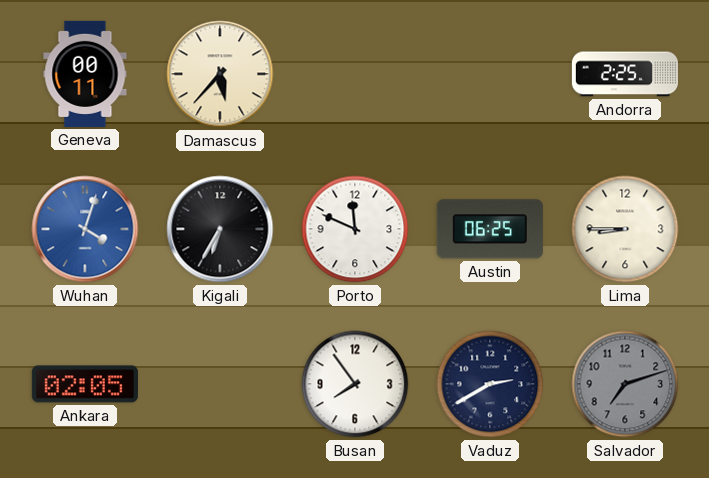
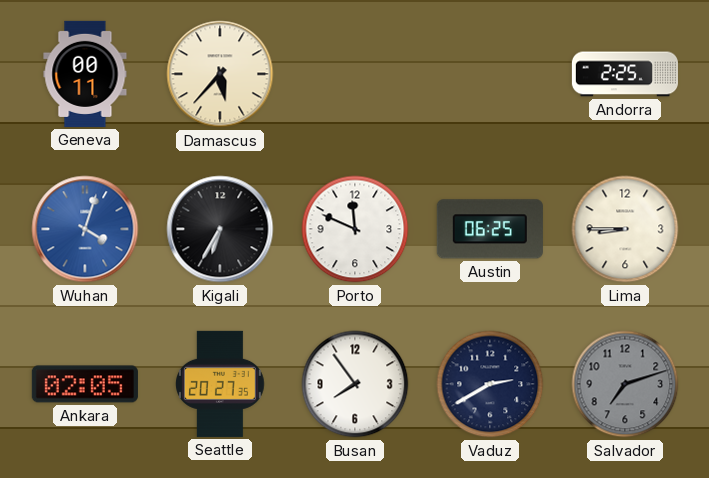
Seattle: none -> 20:27
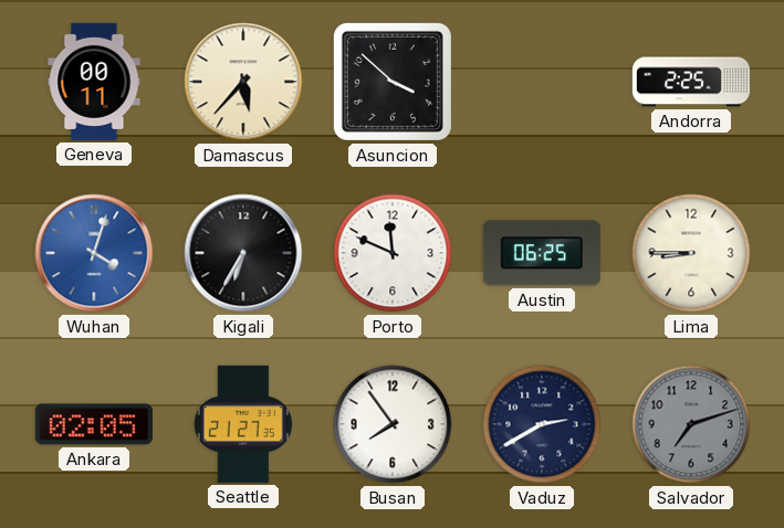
Asuncion: none -> 3:52
Seattle: 20:27 -> 21:27
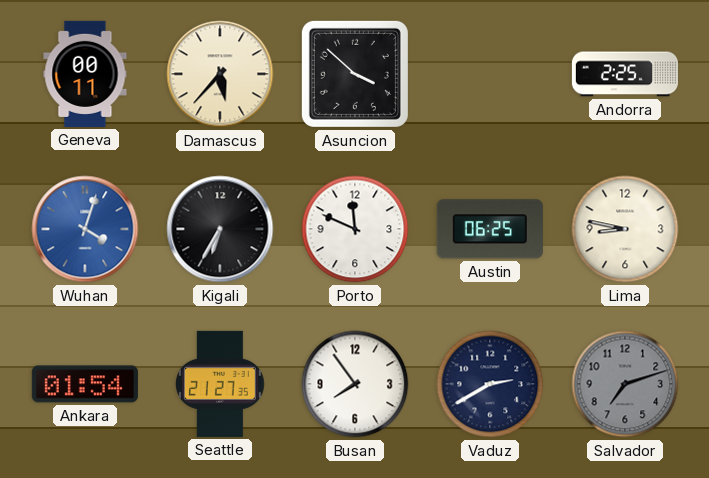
Lima: 8:45 -> 8:47
Ankara: 02:05 -> 01:54
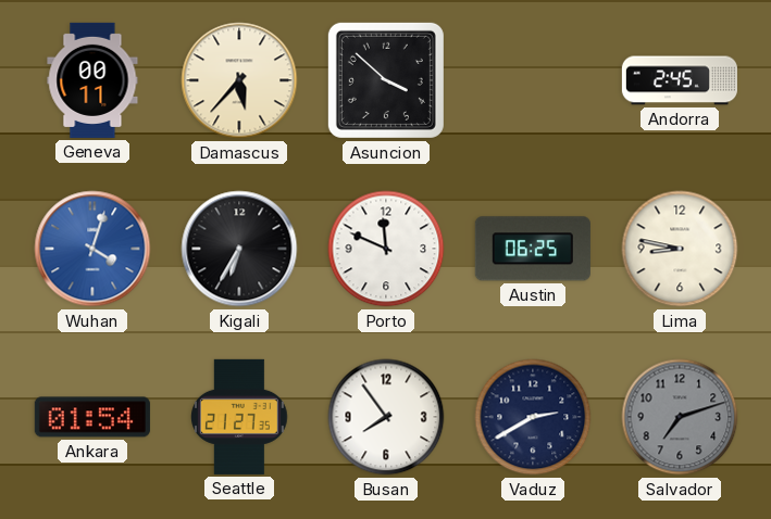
Andorra: 2:25 -> 2:45
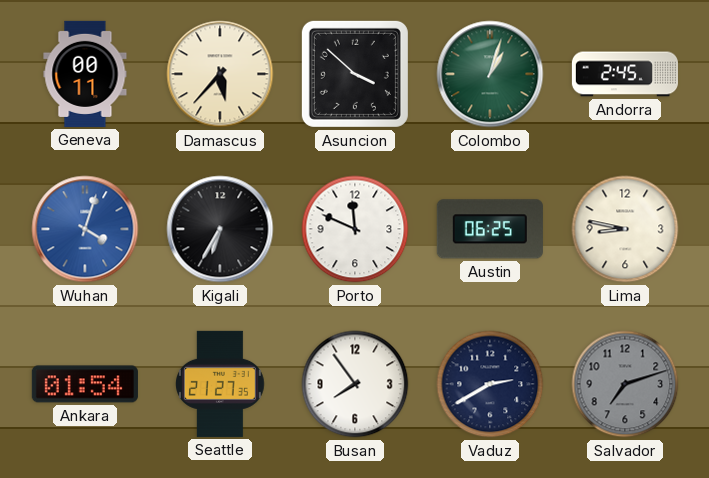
Colombo: none -> 1:03
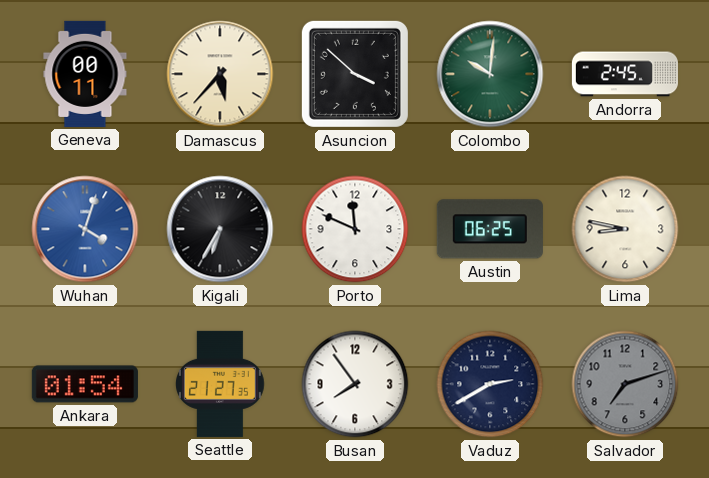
Colombo: 1:03 -> 10:01
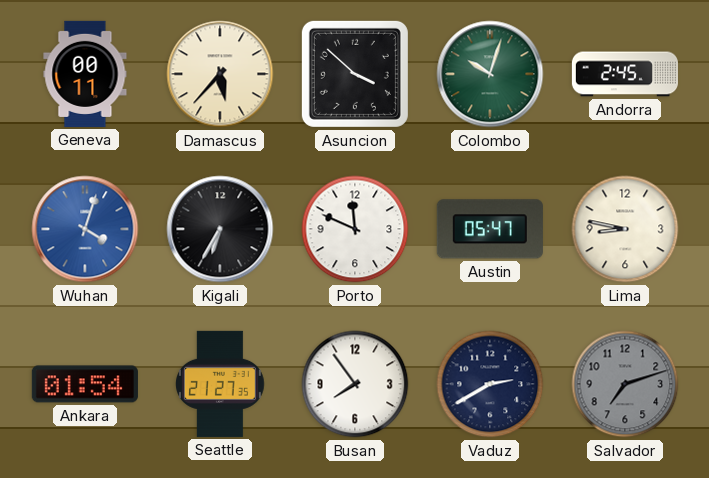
Colombo: 10:01 -> 10:03
Austin: 06:25 -> 05:47
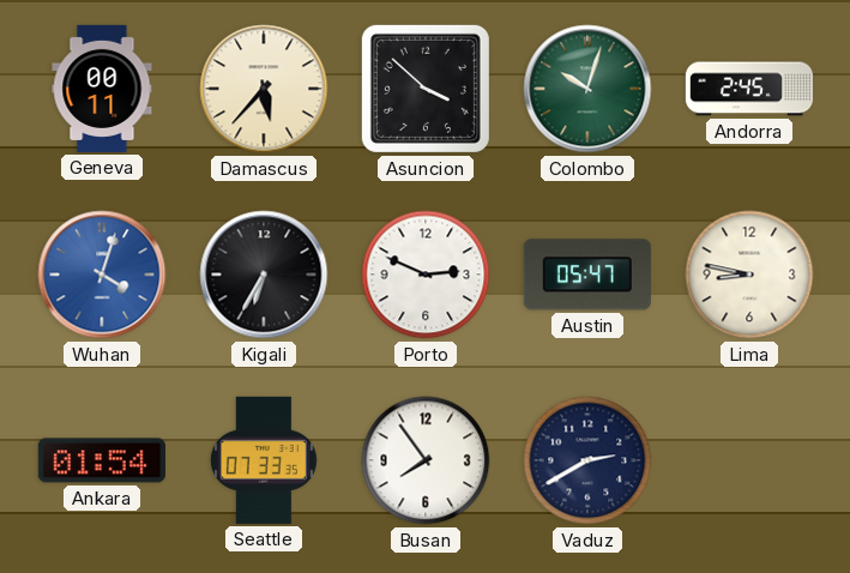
Porto: 11:49 -> 2:49
Seattle: 21:27 -> 07:33
Salvador: 7:12 -> none
